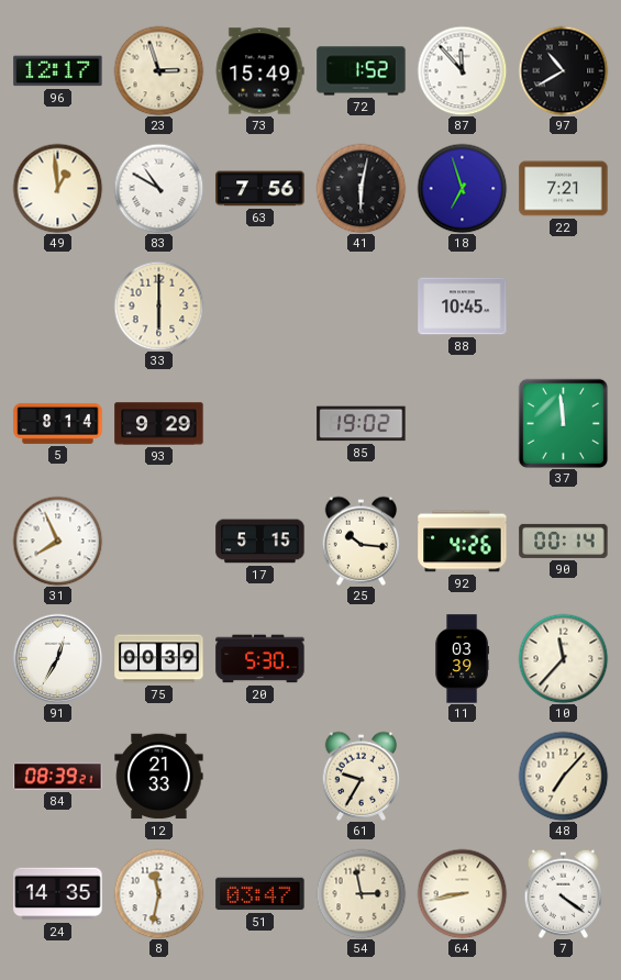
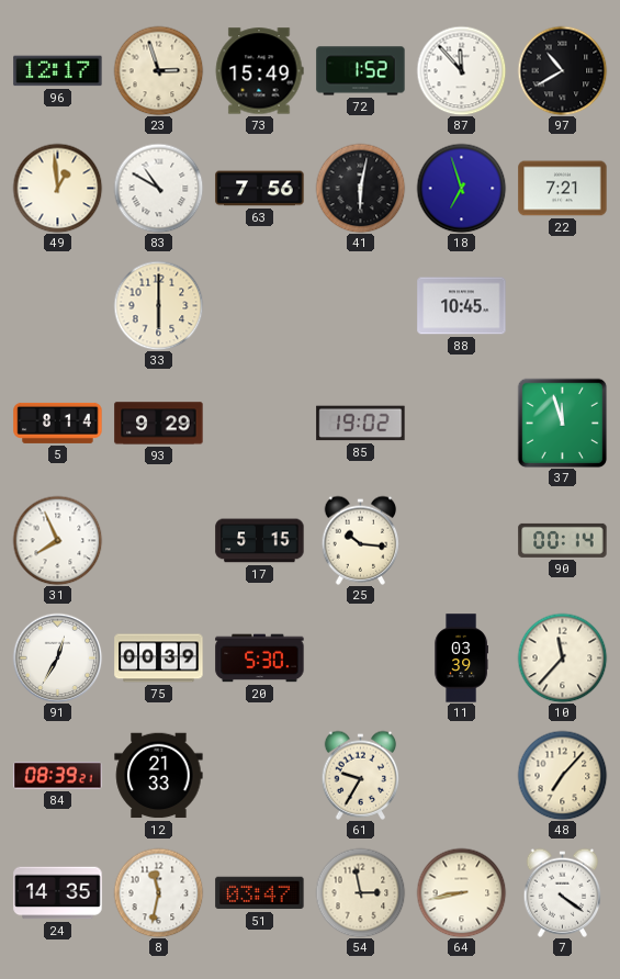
37: 11:59 -> 11:57
92: 4:26 -> none
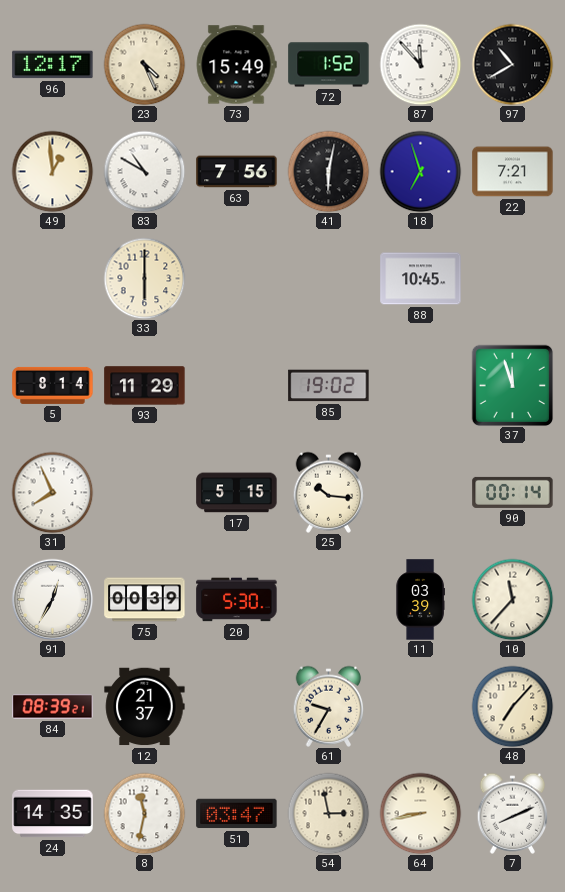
23: 2:57 -> 4:26
93: 9:29 -> 11:29
12: 21:33 -> 21:37
7: 4:21 -> 8:11
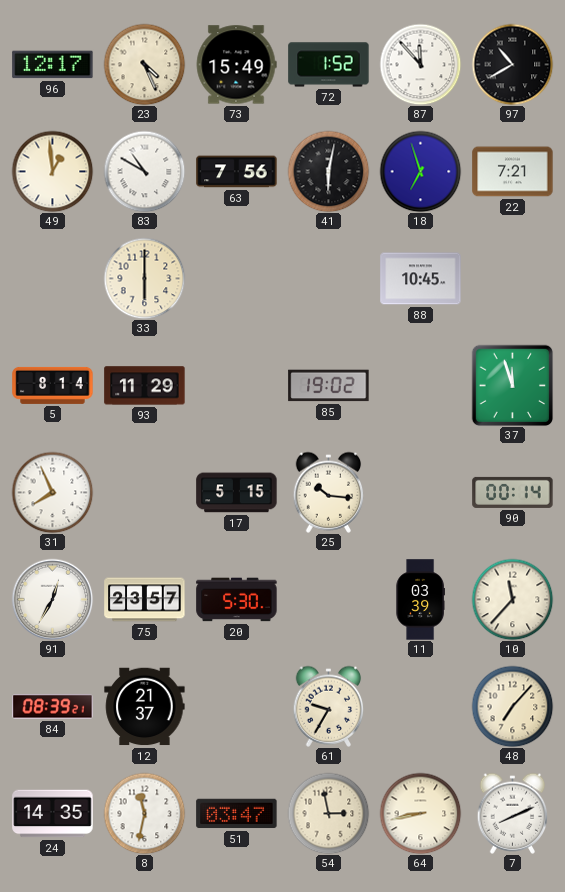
75: 00:39 -> 23:57
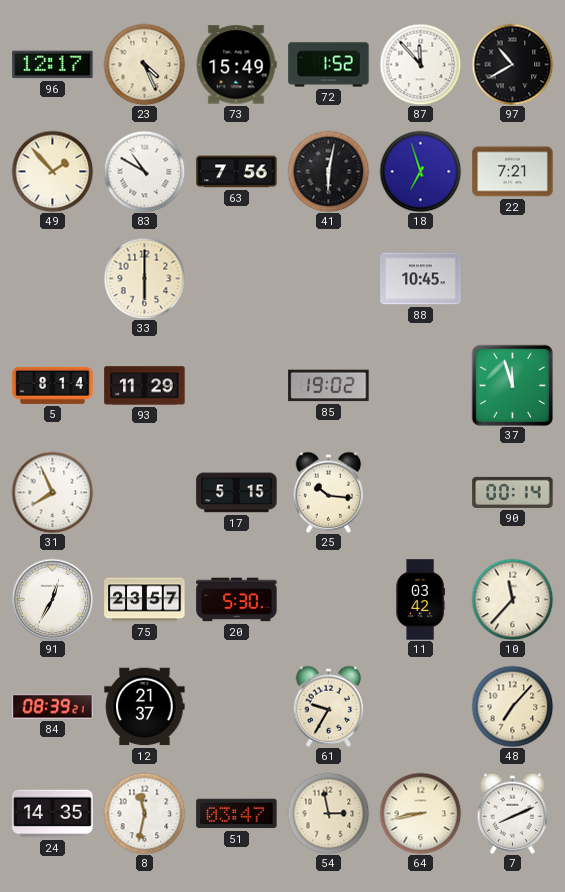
49: 12:59 -> 1:53
11: 03:39 -> 03:42
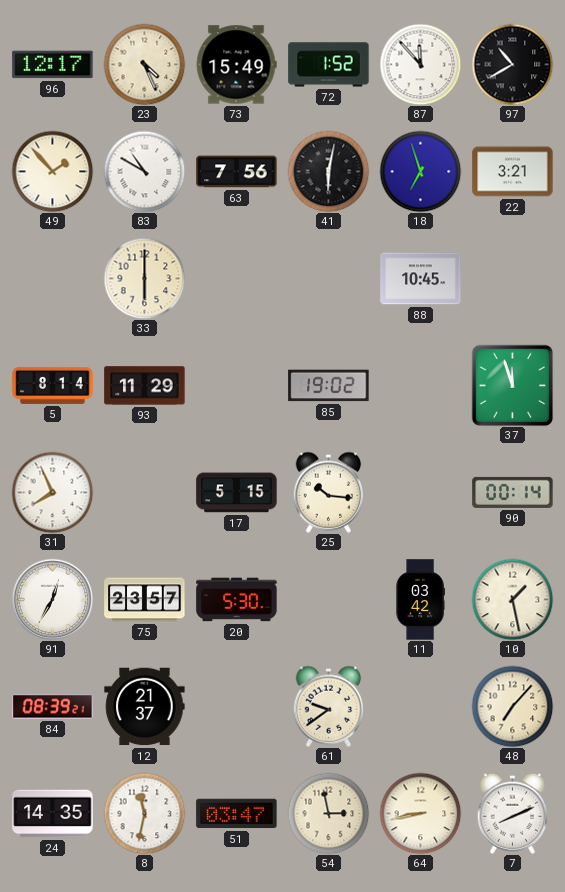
22: 7:21 -> 3:21
10: 11:37 -> 1:28
61: 9:35 -> 9:39
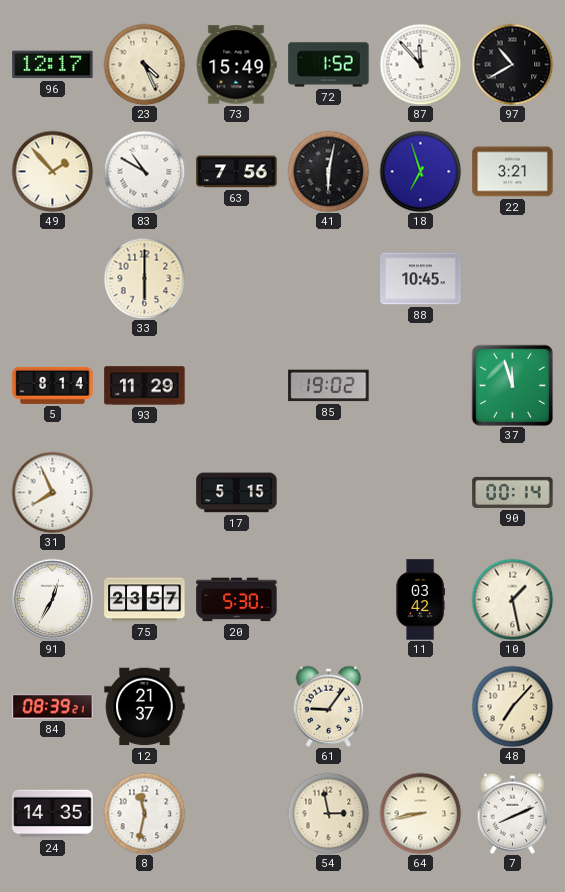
25: 10:16 -> none
61: 9:39 -> 9:06
51: 03:47 -> none
